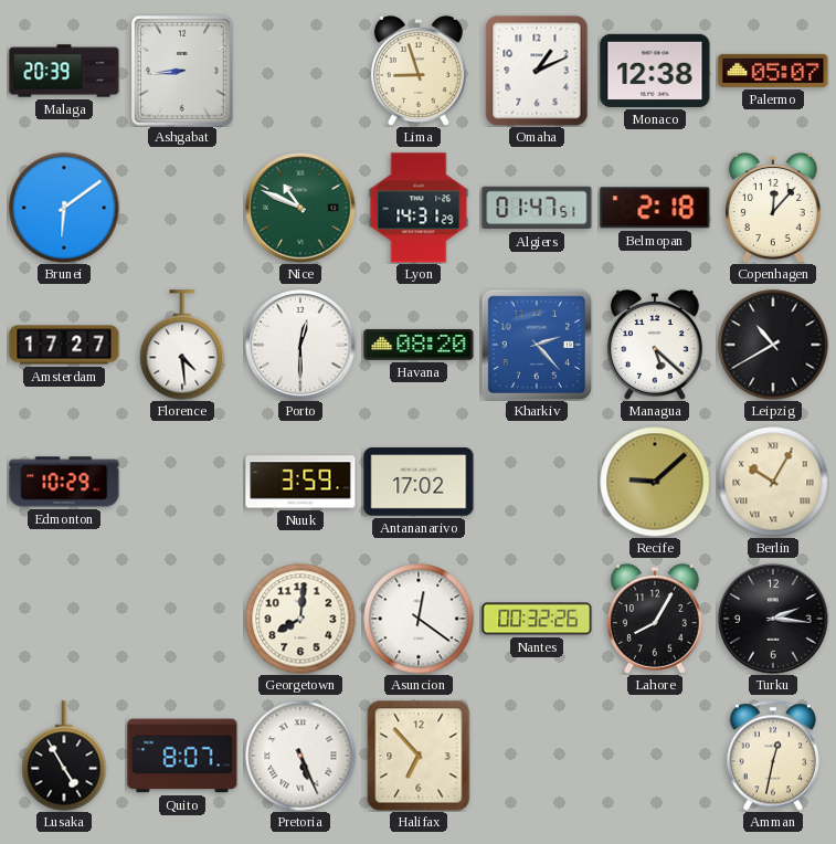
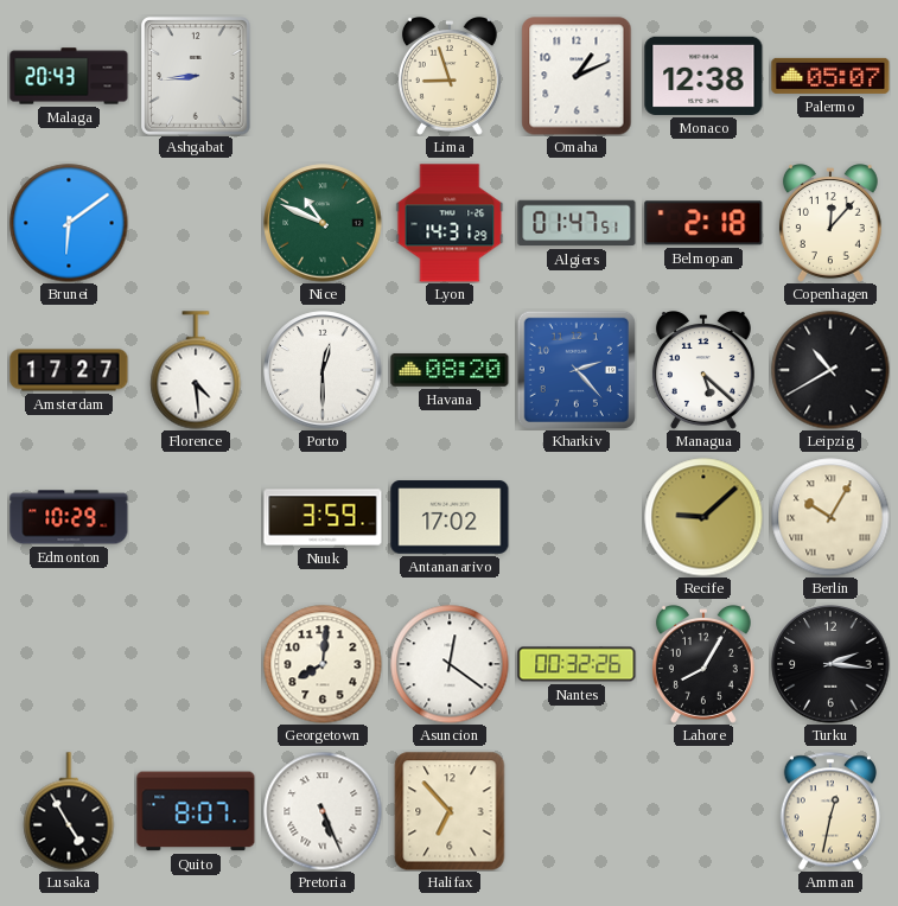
Malaga: 20:39 -> 20:43
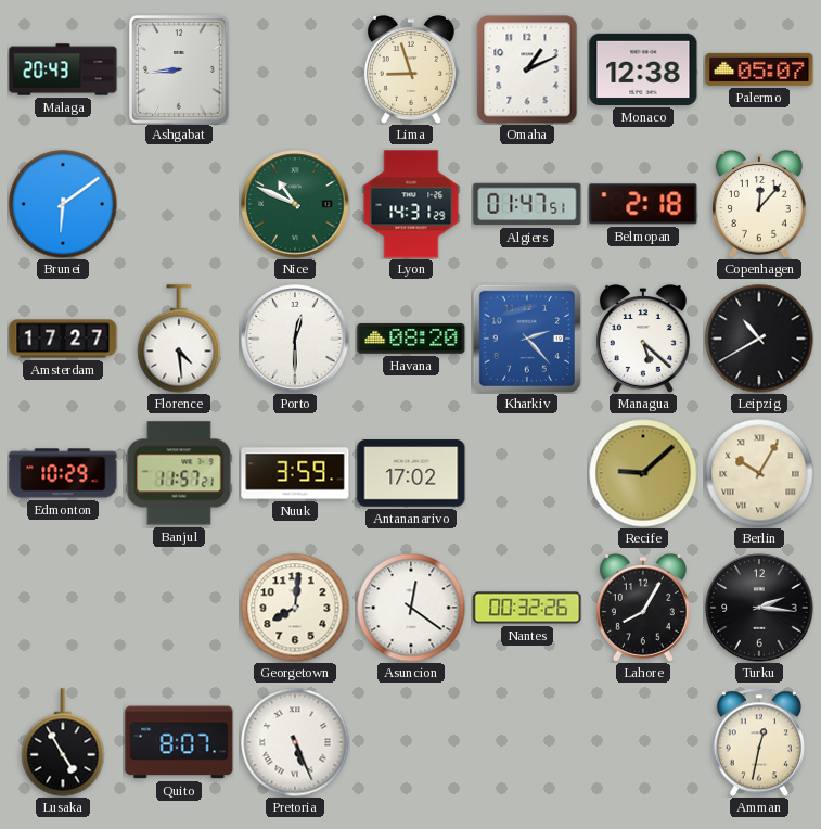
Banjul: none -> 11:57
Halifax: 6:53 -> none
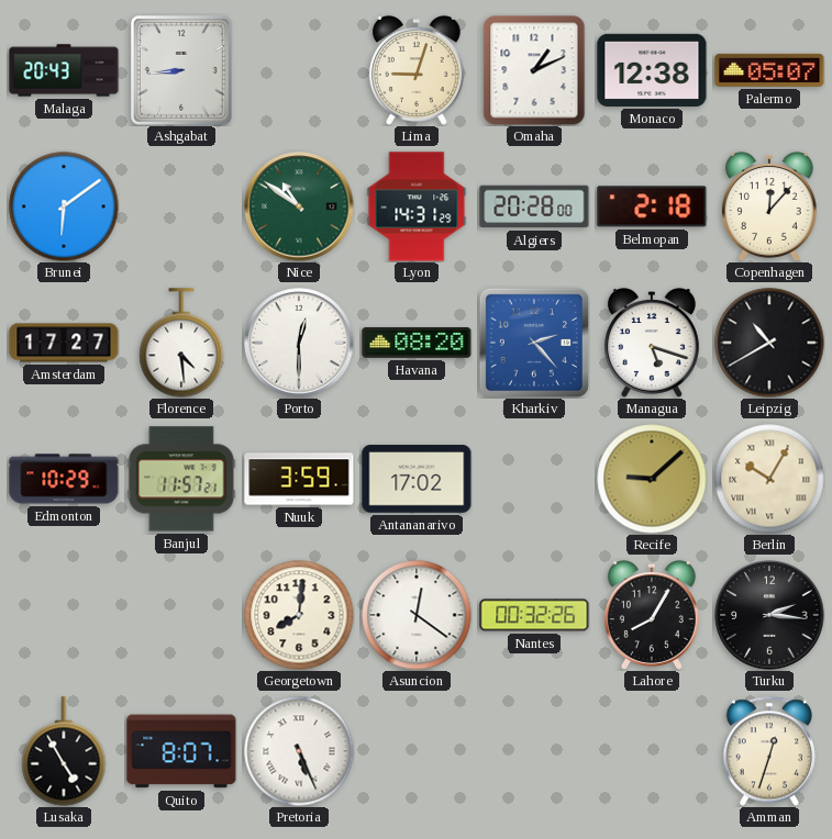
Lima: 8:57 -> 9:03
Nice: 10:49 -> 10:51
Algiers: 01:47 -> 20:28
Managua: 5:22 -> 5:18
Amman: 12:32 -> 12:33
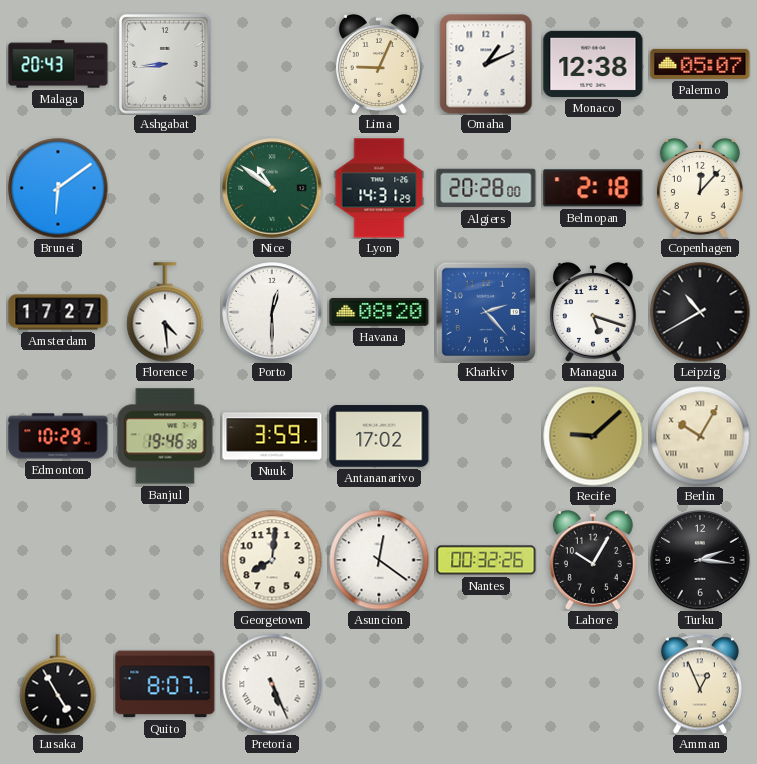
Lima: 9:03 -> 9:04
Banjul: 11:57 -> 19:46
Lahore: 8:05 -> 10:05
Amman: 12:33 -> 12:56
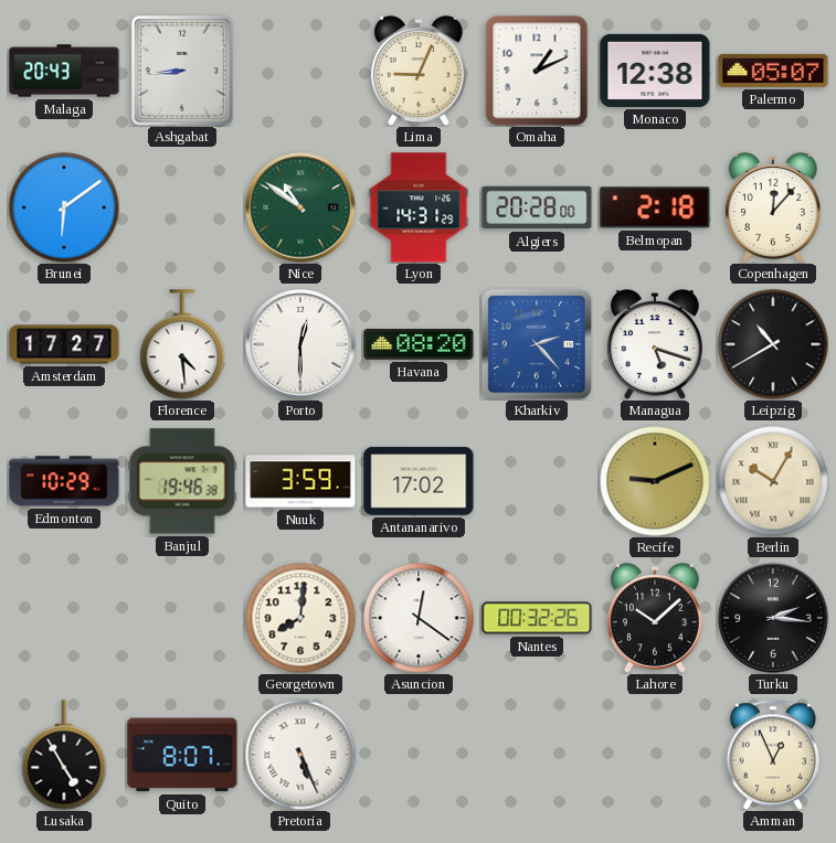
Recife: 9:08 -> 9:11
Lahore: 10:05 -> 10:08
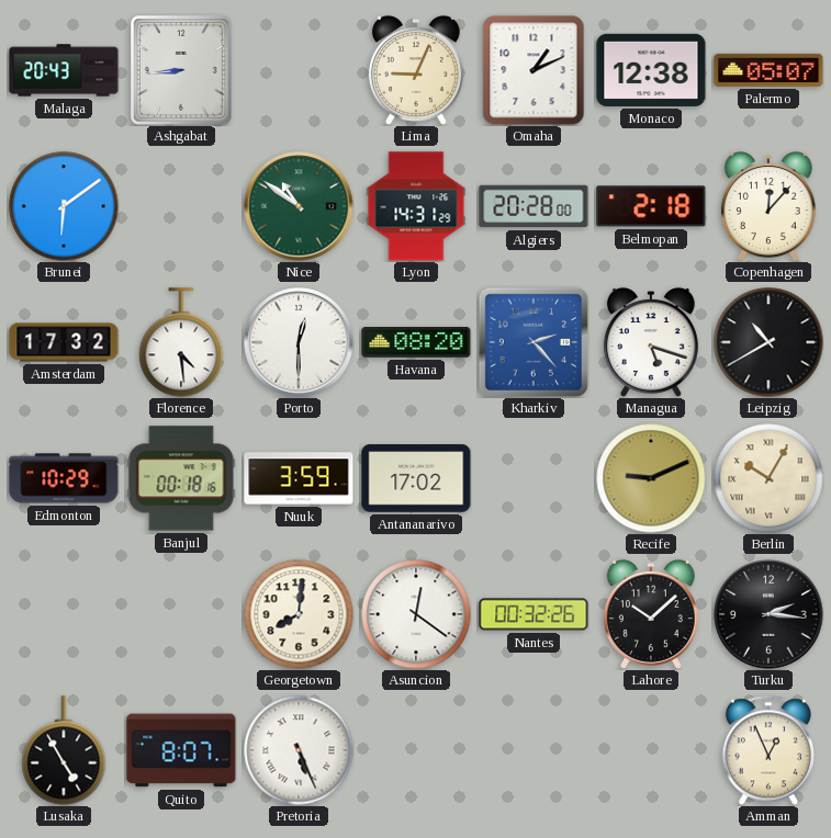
Amsterdam: 17:27 -> 17:32
Banjul: 19:46 -> 00:18
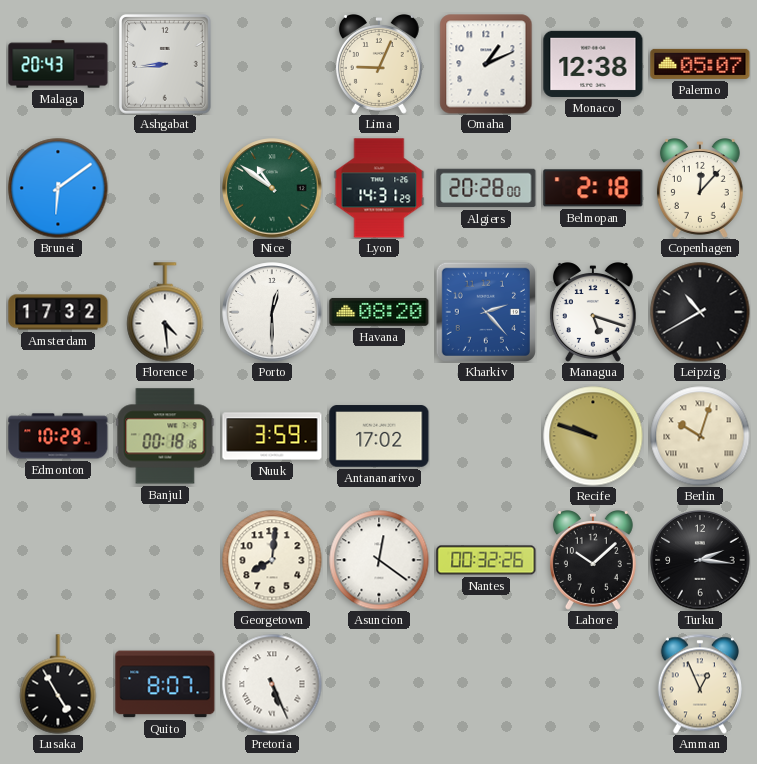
Recife: 9:11 -> 9:48
Berlin: 10:05 -> 10:03
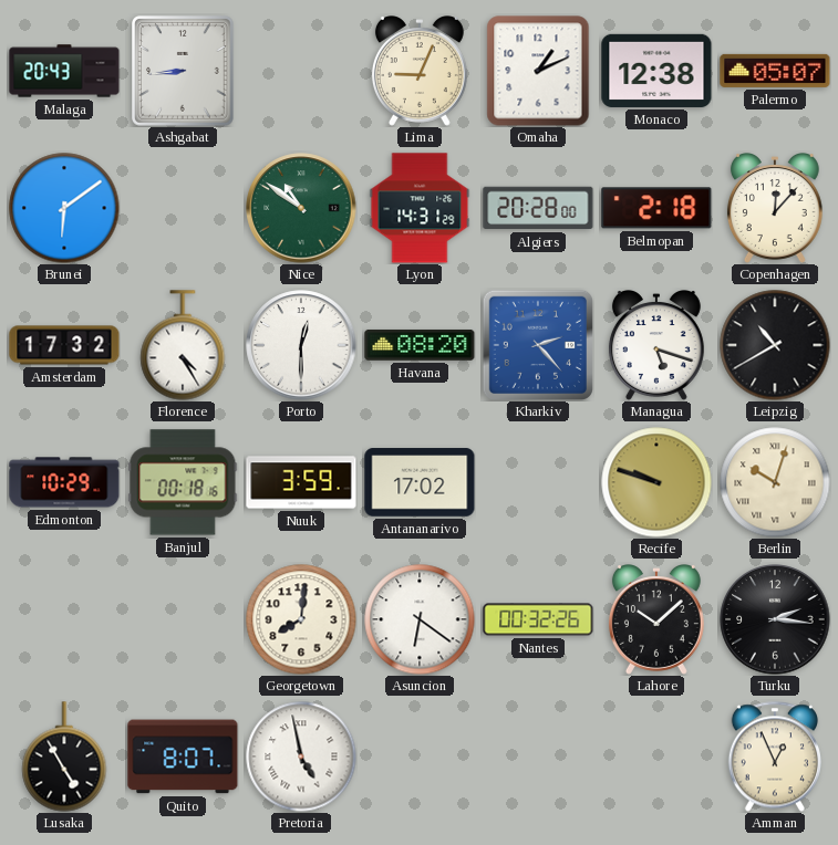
Florence: 4:29 -> 4:25
Asuncion: 12:21 -> 6:21
Pretoria: 5:26 -> 4:58
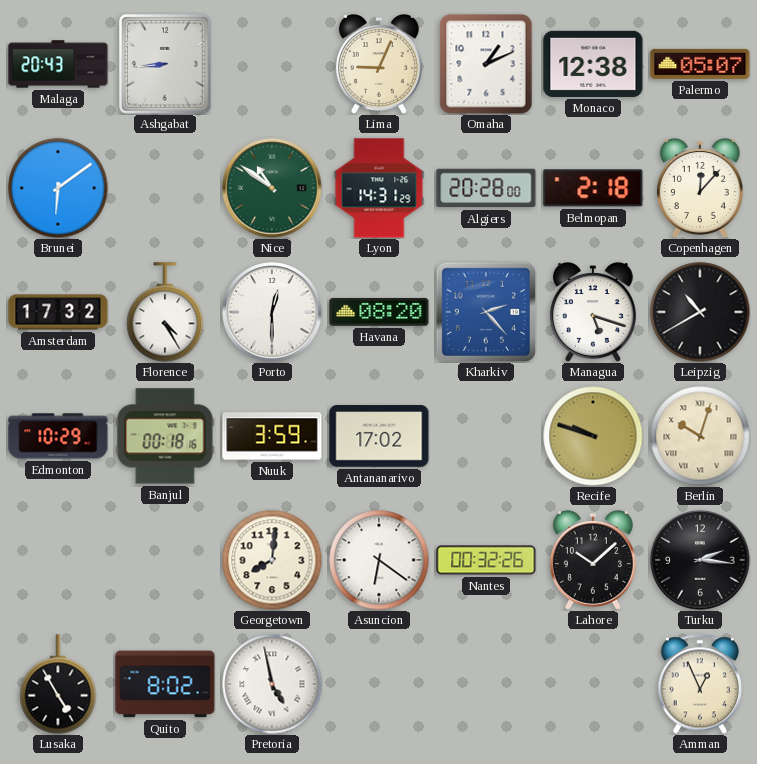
Quito: 8:07 -> 8:02
